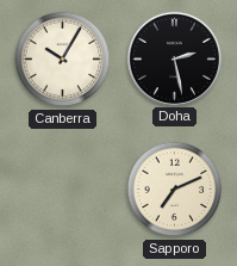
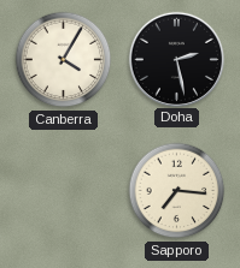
Canberra: 10:05 -> 4:05
Sapporo: 7:11 -> 7:16
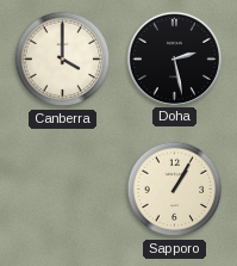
Canberra: 4:05 -> 4:00
Sapporo: 7:16 -> 1:05
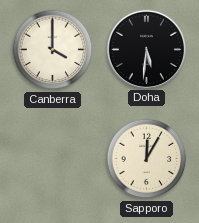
Doha: 2:28 -> 5:31
Sapporo: 1:05 -> 12:05
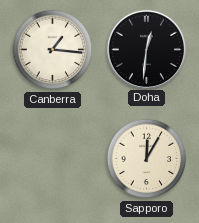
Canberra: 4:00 -> 1:16
Doha: 5:31 -> 12:31
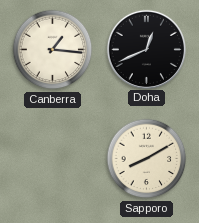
Doha: 12:31 -> 12:41
Sapporo: 12:05 -> 8:10
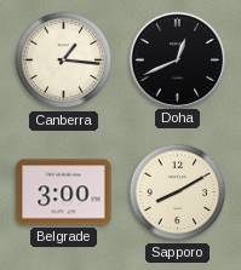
Belgrade: none -> 3:00
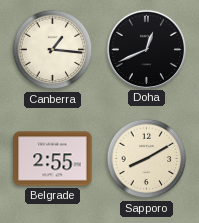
Belgrade: 3:00 -> 2:55
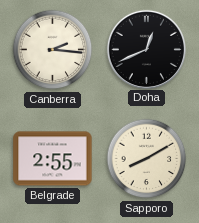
Canberra: 1:16 -> 2:16
